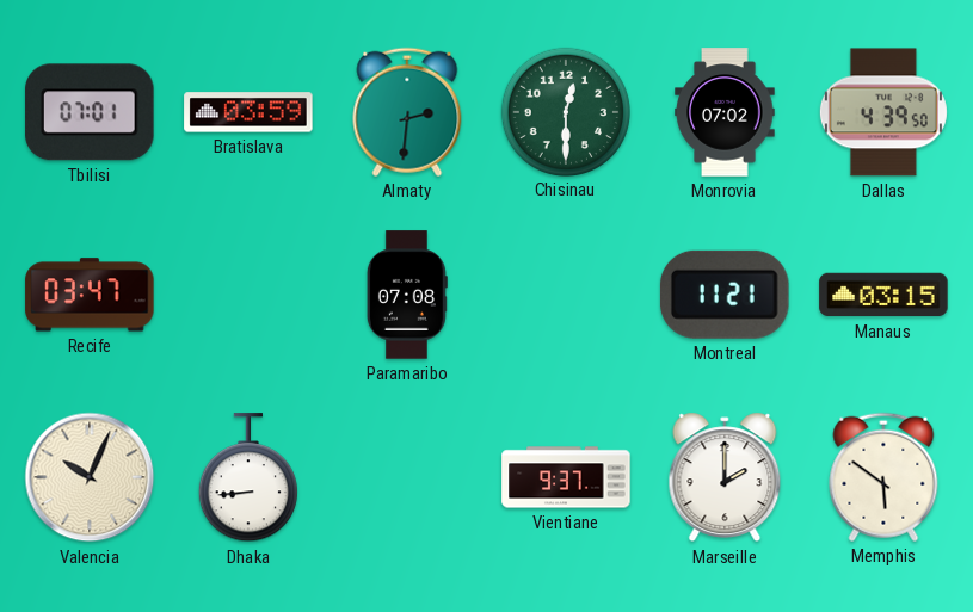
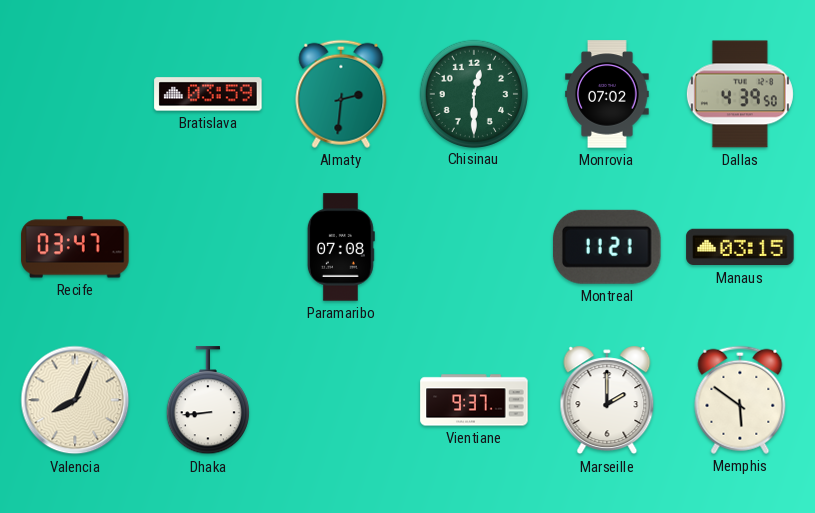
Tbilisi: 07:01 -> none
Valencia: 10:04 -> 8:04
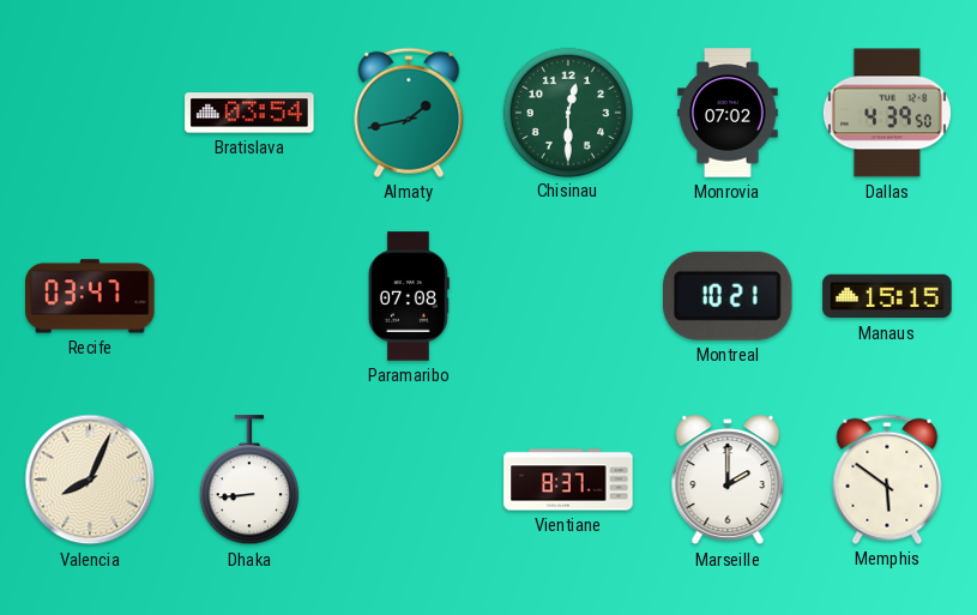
Bratislava: 03:59 -> 03:54
Almaty: 2:31 -> 1:43
Montreal: 11:21 -> 10:21
Manaus: 03:15 -> 15:15
Vientiane: 9:37 -> 8:37
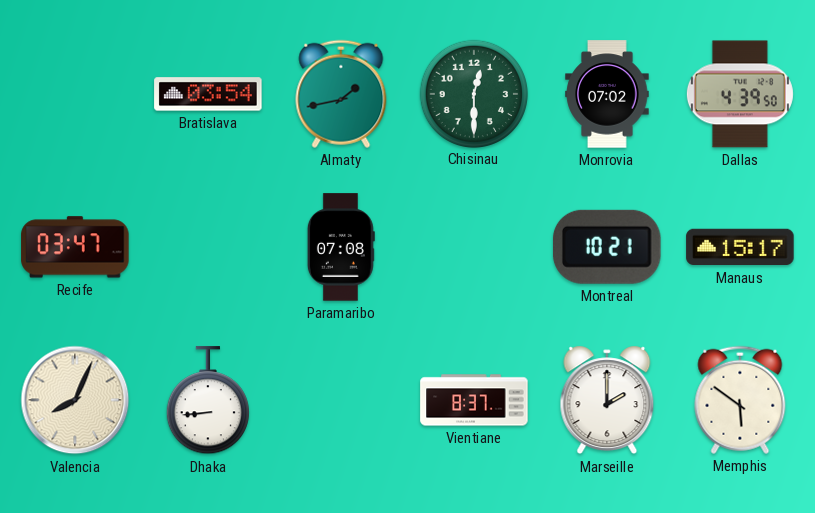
Manaus: 15:15 -> 15:17
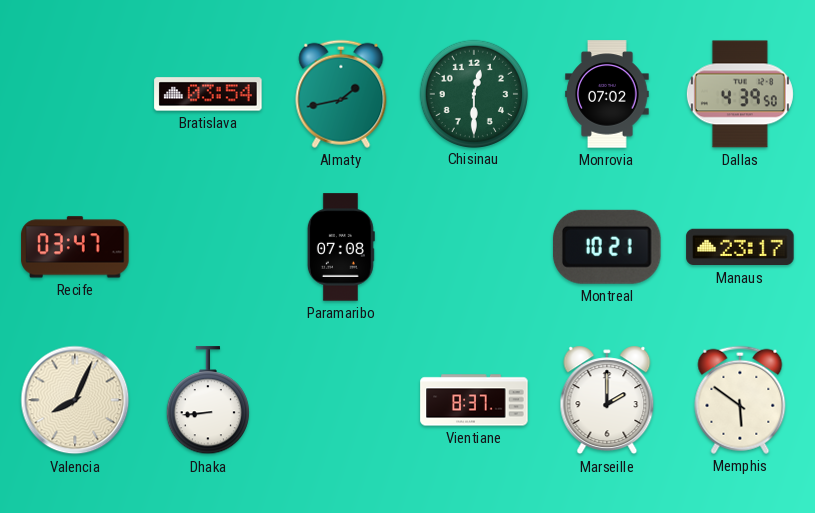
Manaus: 15:17 -> 23:17
